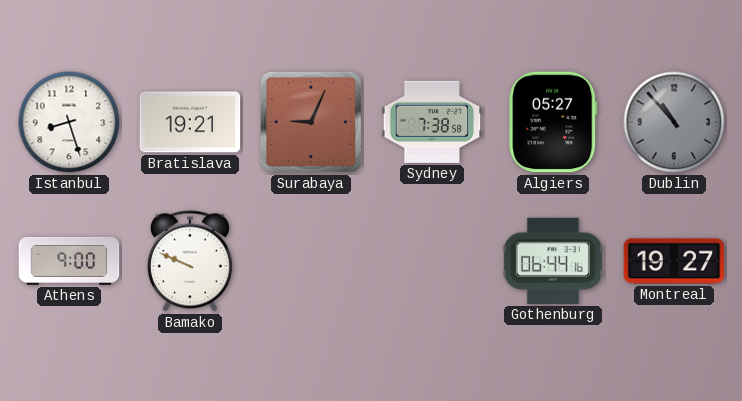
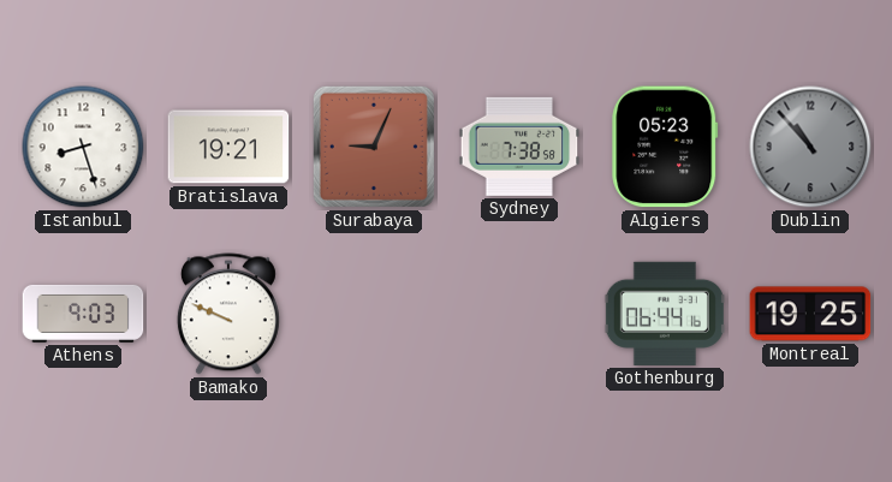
Algiers: 05:27 -> 05:23
Athens: 9:00 -> 9:03
Montreal: 19:27 -> 19:25
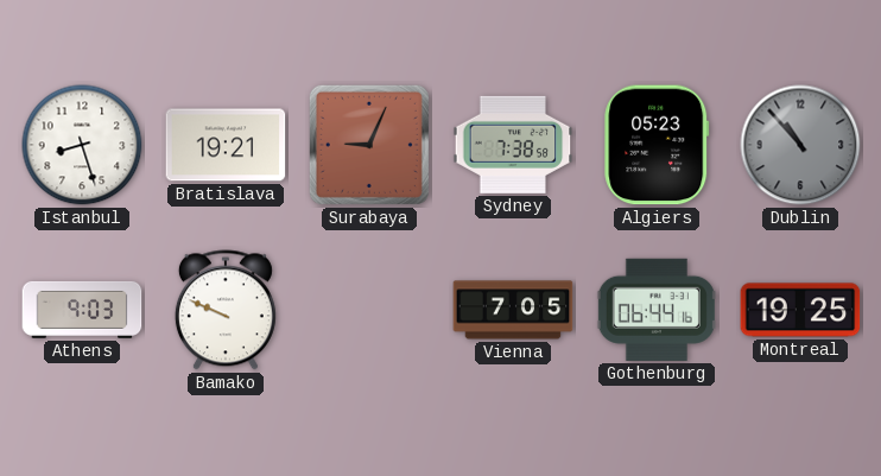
Vienna: none -> 7:05
